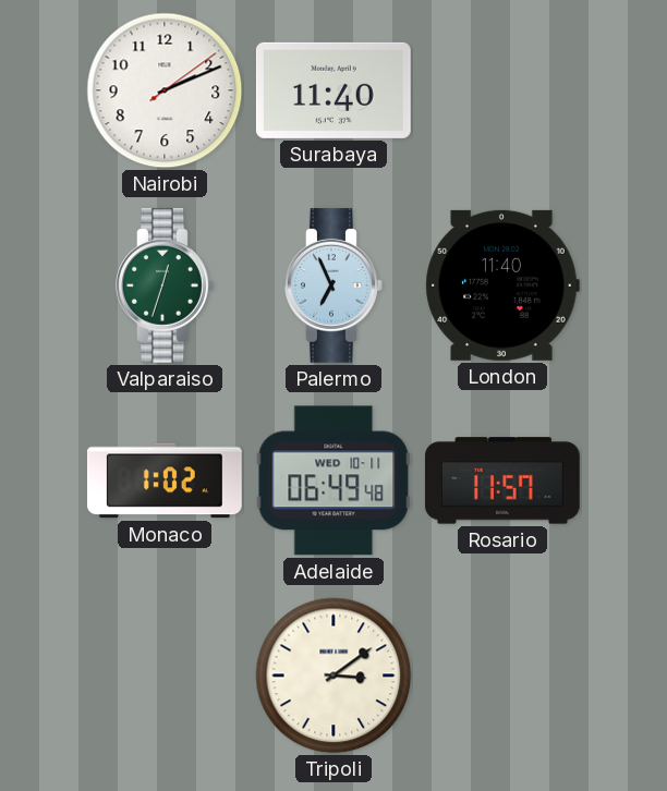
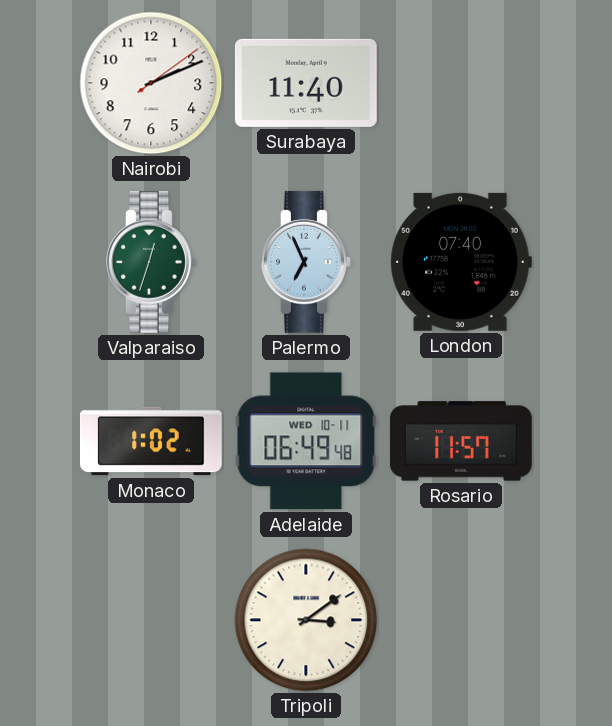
London: 11:40 -> 07:40
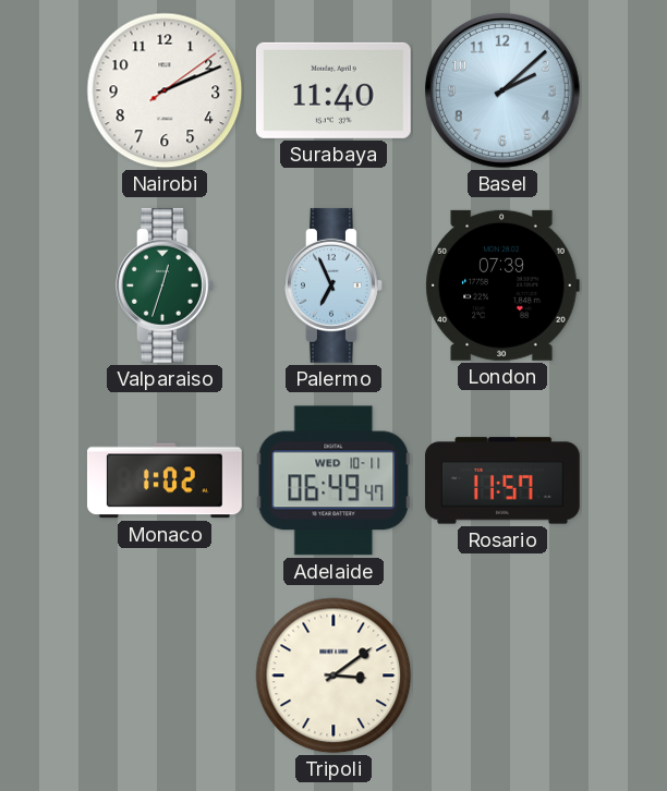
Basel: none -> 2:08
London: 07:40 -> 07:39
Adelaide: 06:49:48 -> 06:49:47
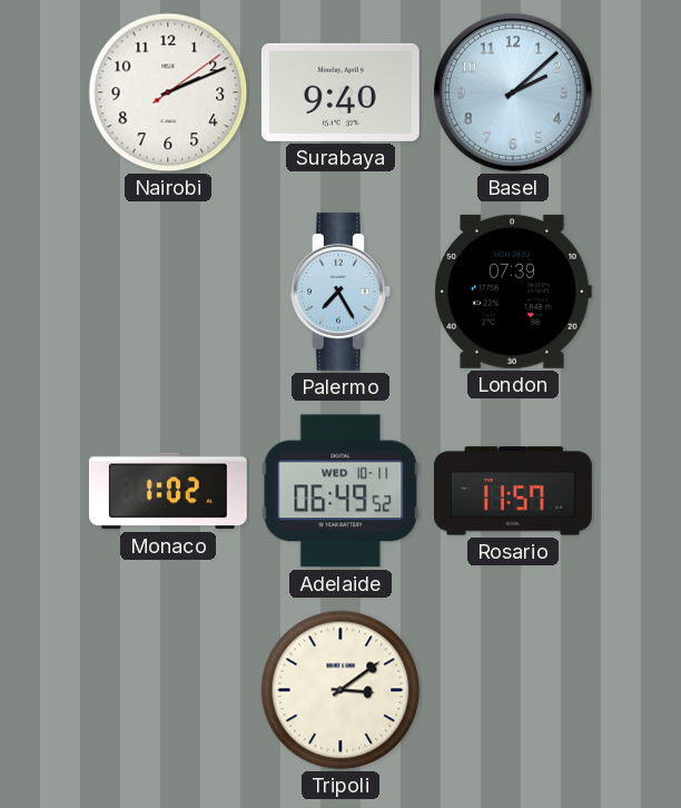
Surabaya: 11:40 -> 9:40
Valparaiso: 12:33 -> none
Palermo: 6:56 -> 7:25
Adelaide: 06:49:47 -> 06:49:52
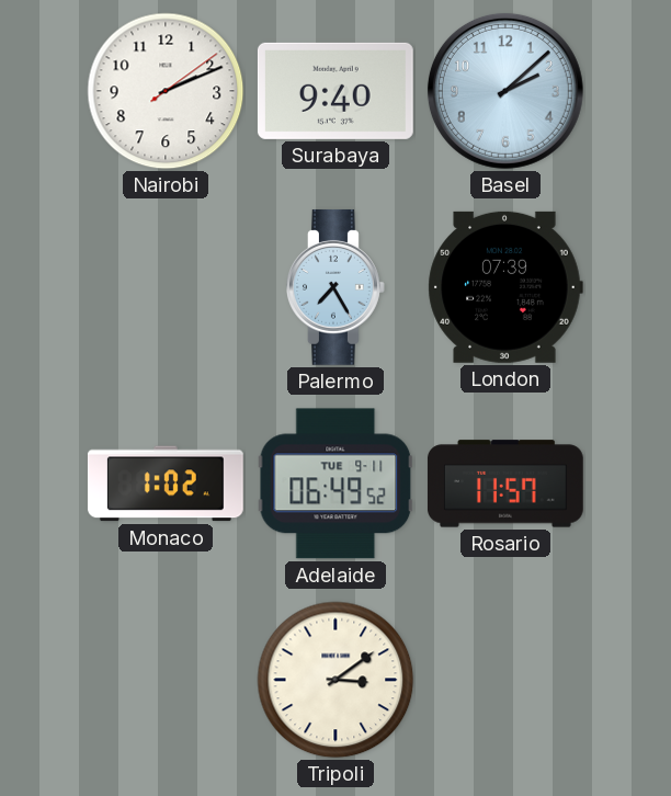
Adelaide date: WED 10-11 -> TUE 9-11
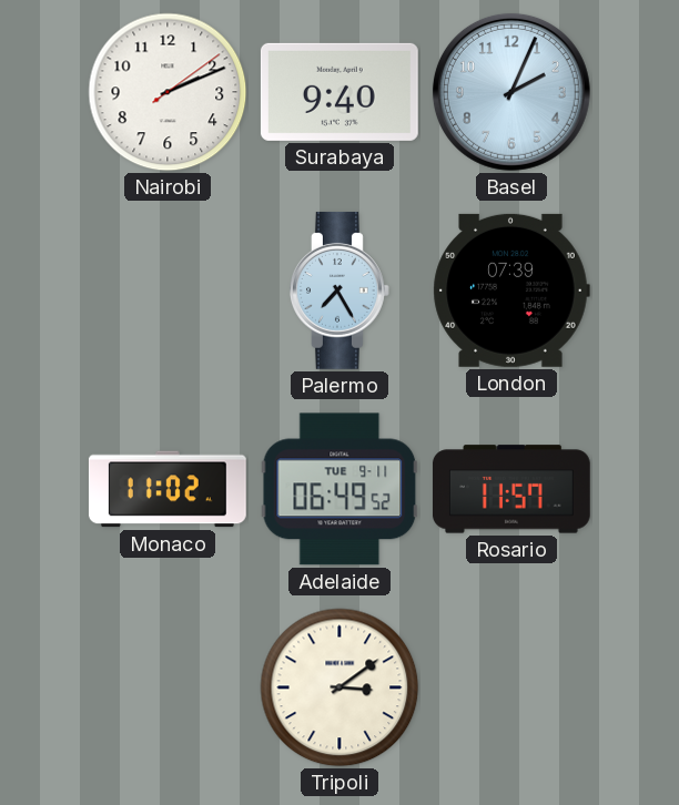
Basel: 2:08 -> 2:04
Monaco: 1:02 -> 11:02
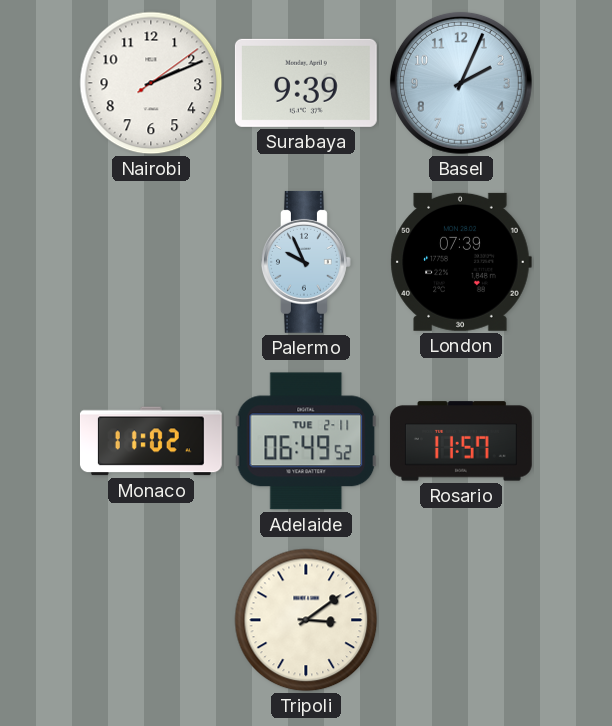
Surabaya: 9:40 -> 9:39
Palermo: 7:25 -> 9:56
Adelaide date: TUE 9-11 -> TUE 2-11
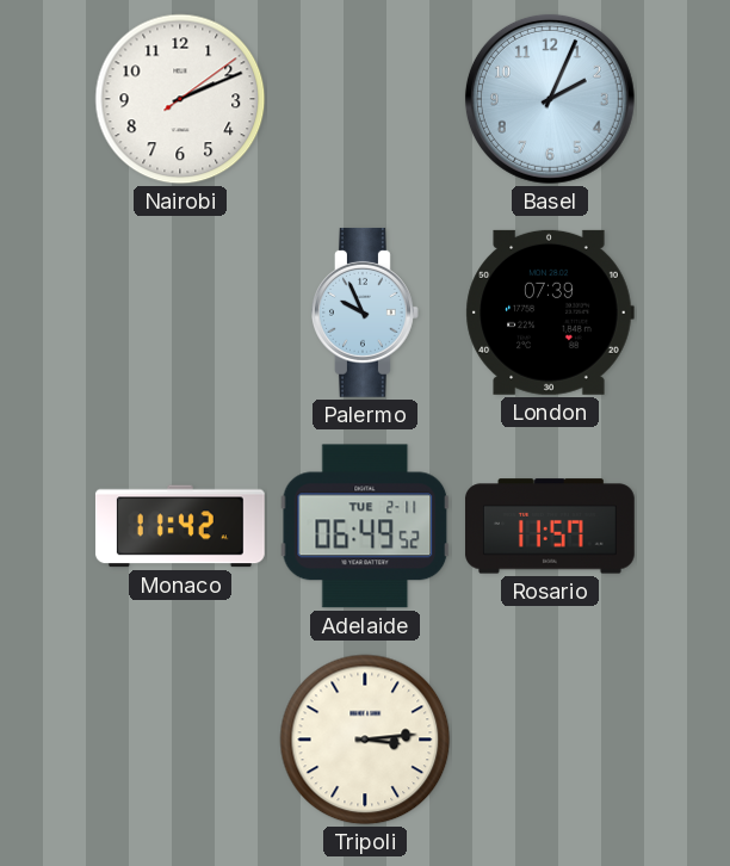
Surabaya: 9:39 -> none
Monaco: 11:02 -> 11:42
Tripoli: 3:09 -> 3:14
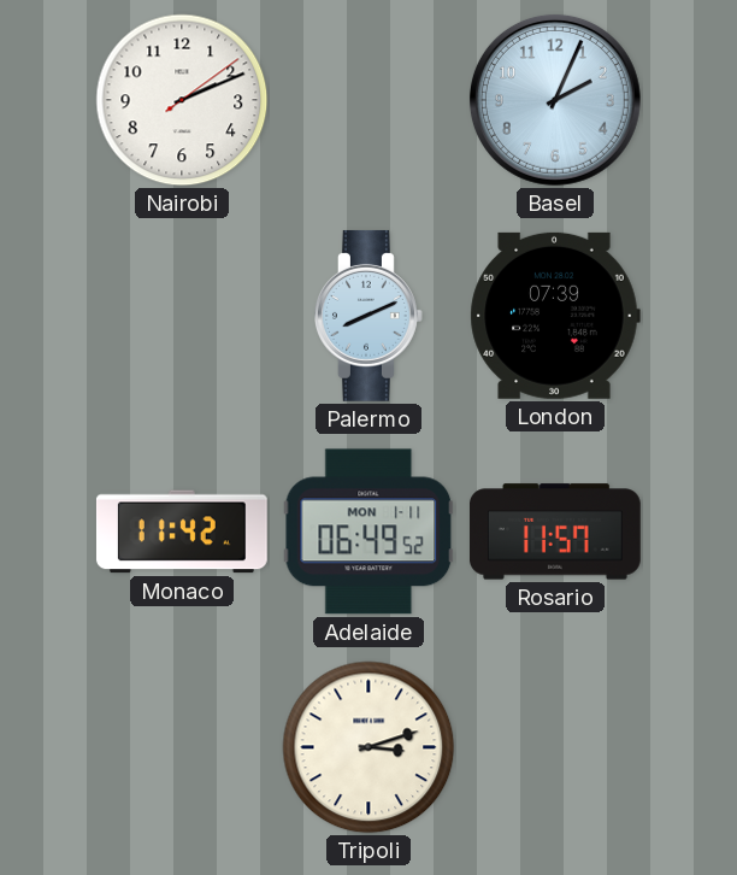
Palermo: 9:56 -> 8:11
Adelaide date: TUE 2-11 -> MON 1-11
Tripoli: 3:14 -> 3:12
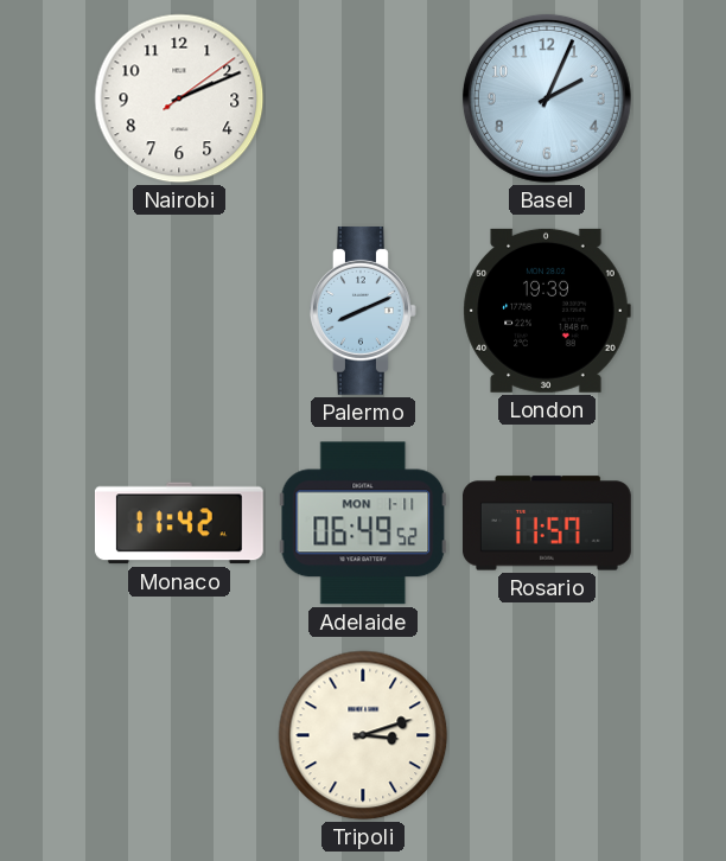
London: 07:39 -> 19:39
